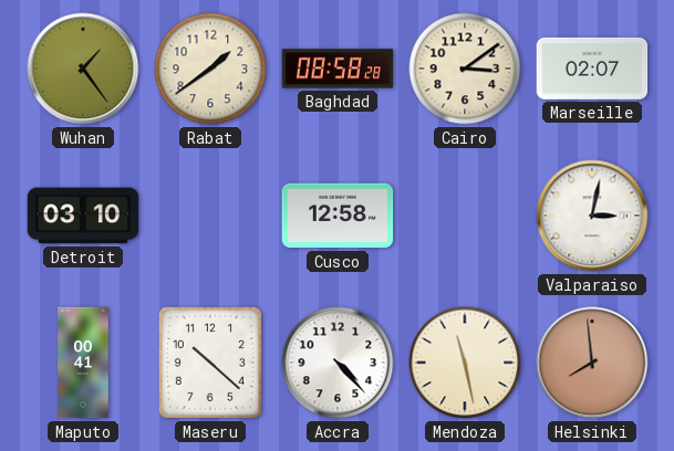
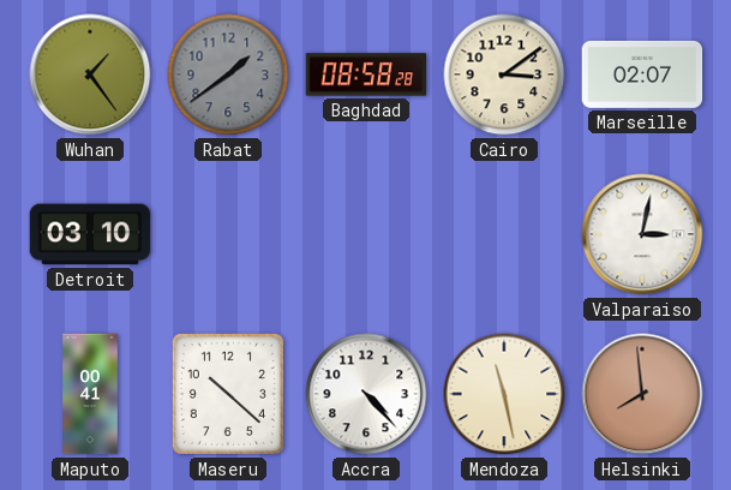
Rabat dial: cream -> grey
Cusco: 12:58 -> none
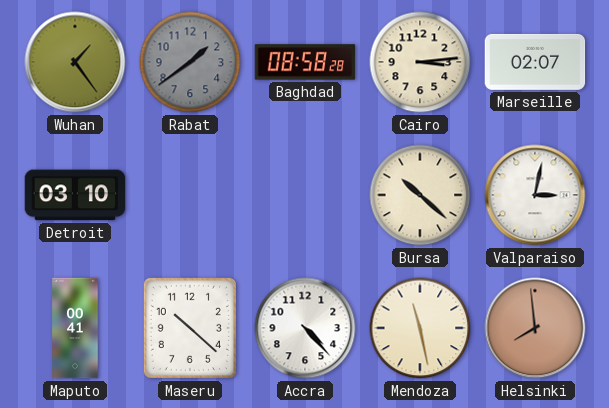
Cairo: 3:09 -> 3:14
Bursa: none -> 10:22
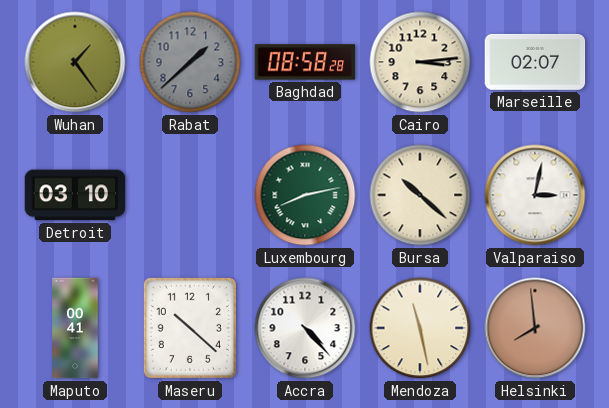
Rabat: 1:39 -> 1:38
Luxembourg: none -> 8:13
